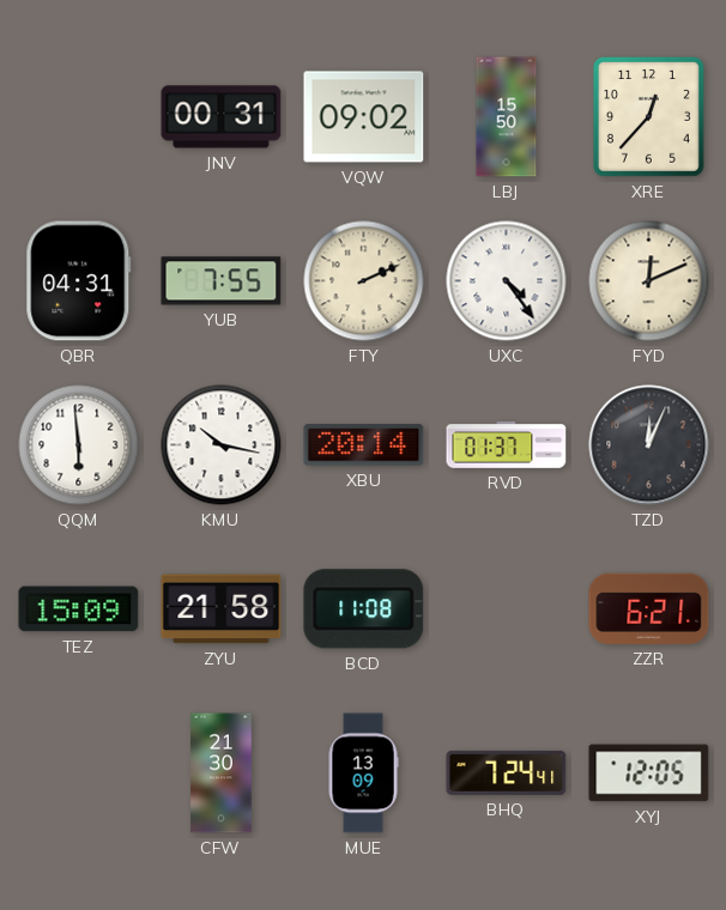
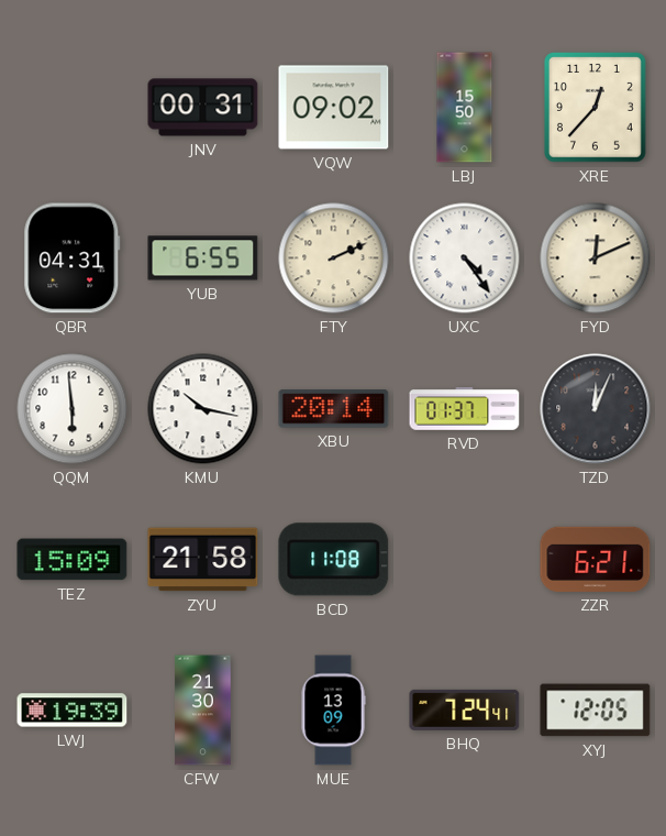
YUB: 7:55 -> 6:55
LWJ: none -> 19:39
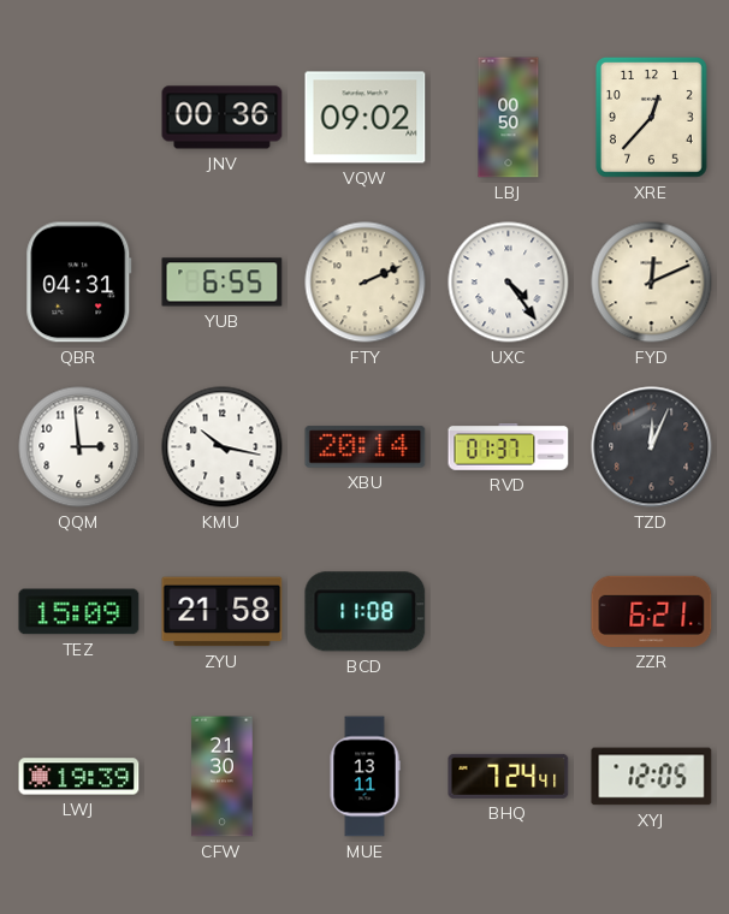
JNV: 00:31 -> 00:36
LBJ: 15:50 -> 00:50
QQM: 5:59 -> 2:59
MUE: 13:09 -> 13:11
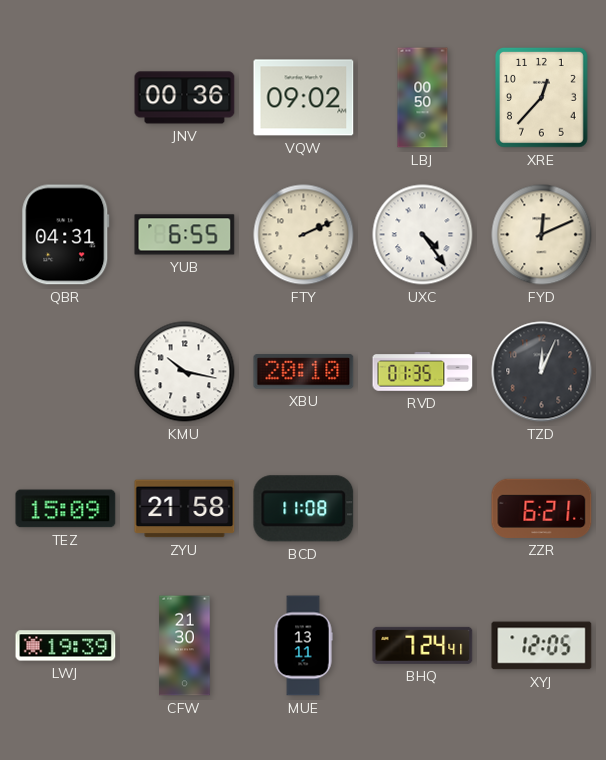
QQM: 2:59 -> none
XBU: 20:14 -> 20:10
RVD: 01:37 -> 01:35
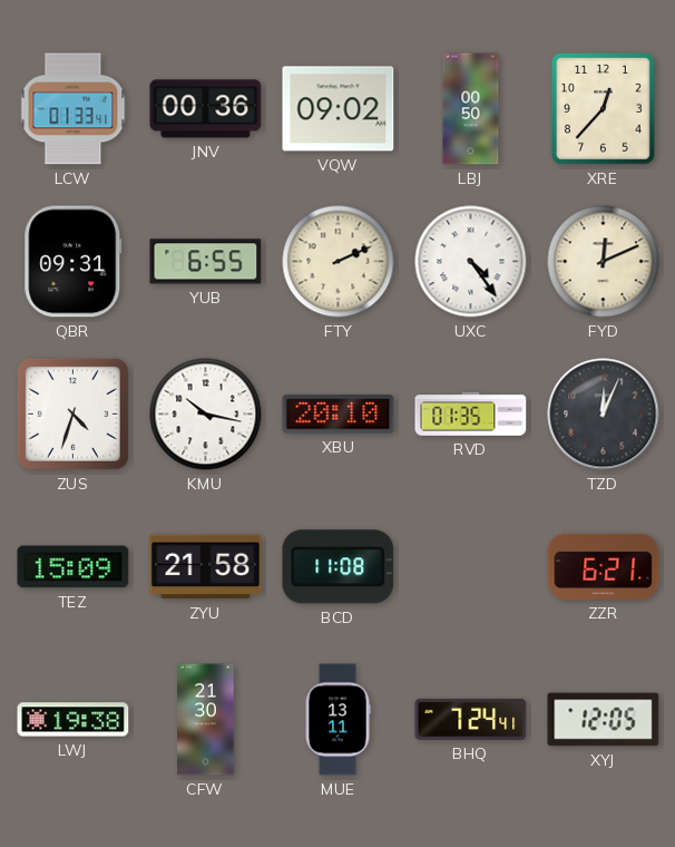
LCW: none -> 01:33
QBR: 04:31 -> 09:31
ZUS: none -> 4:33
LWJ: 19:39 -> 19:38
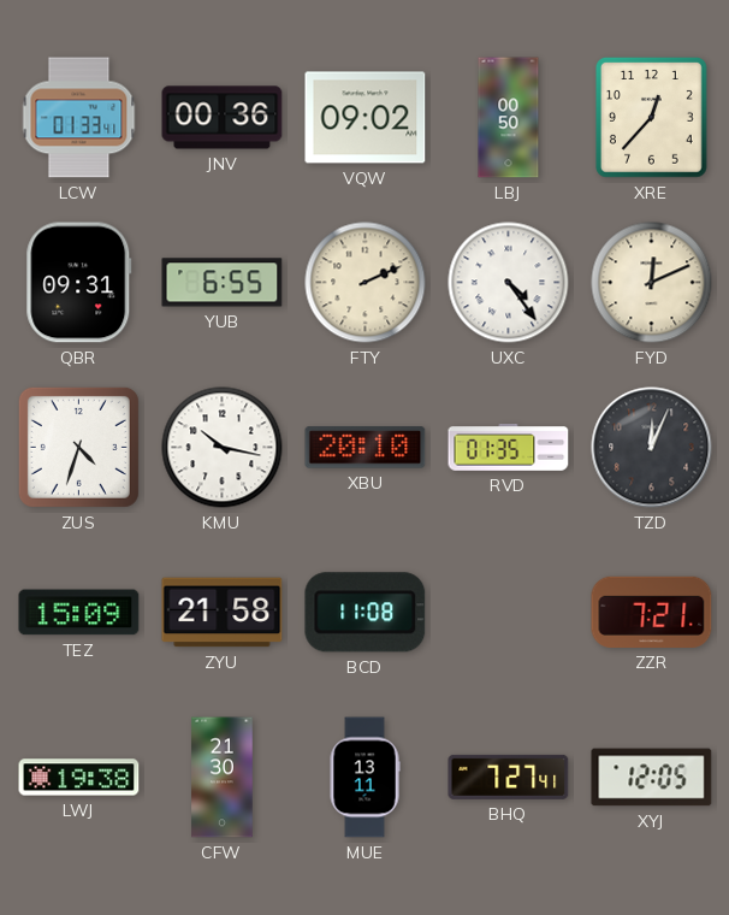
ZZR: 6:21 -> 7:21
BHQ: 7:24 -> 7:27
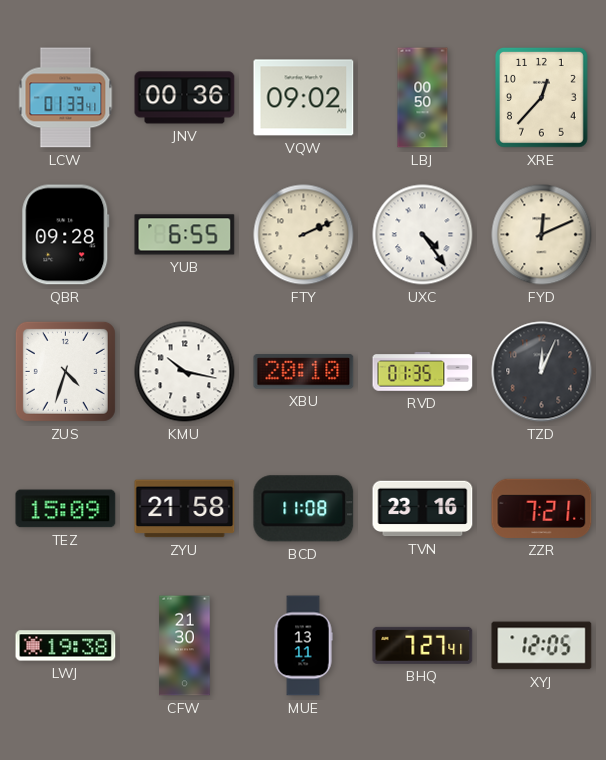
QBR: 09:31 -> 09:28
TVN: none -> 23:16
